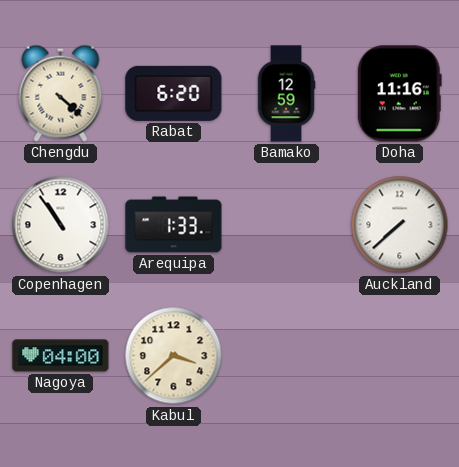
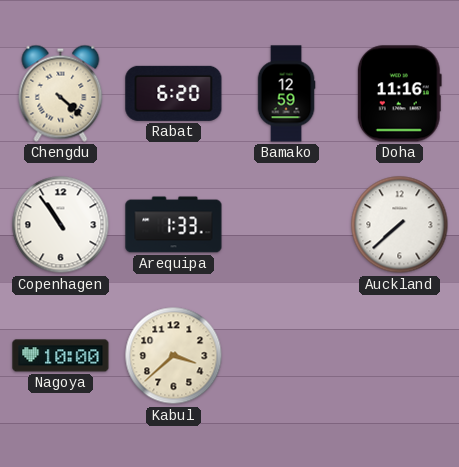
Nagoya: 04:00 -> 10:00
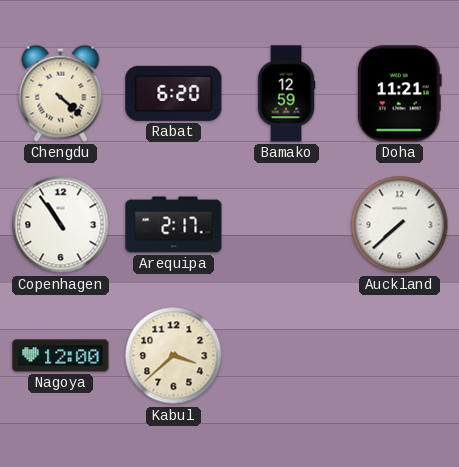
Doha: 11:16 -> 11:21
Arequipa: 1:33 -> 2:17
Nagoya: 10:00 -> 12:00
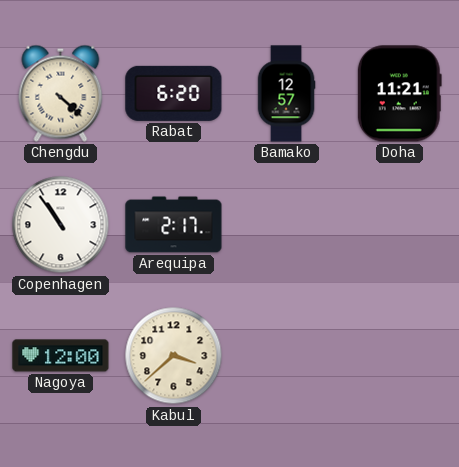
Bamako: 12:59 -> 12:57
Auckland: 7:38 -> none
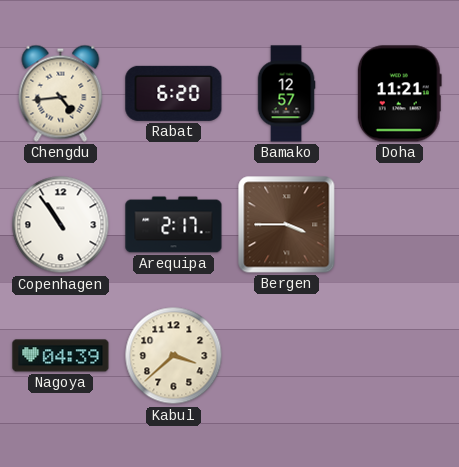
Chengdu: 4:22 -> 4:44
Bergen: none -> 3:45
Nagoya: 12:00 -> 04:39
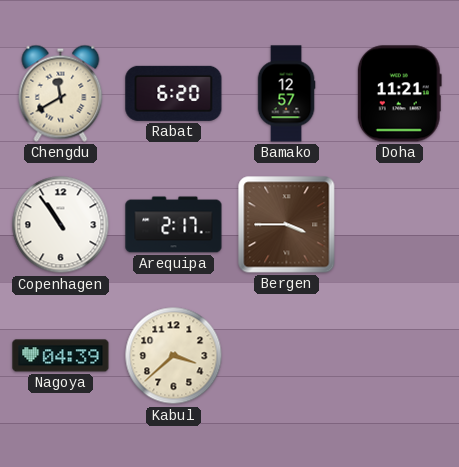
Chengdu: 4:44 -> 11:40
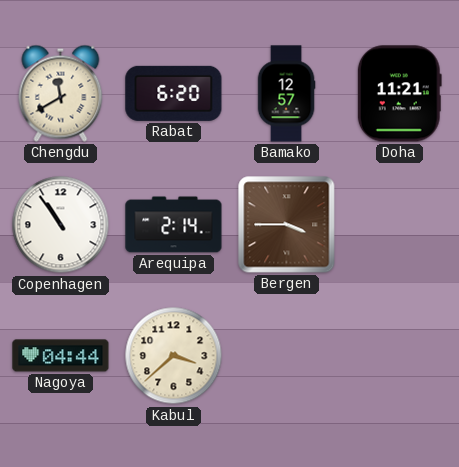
Arequipa: 2:17 -> 2:14
Nagoya: 04:39 -> 04:44
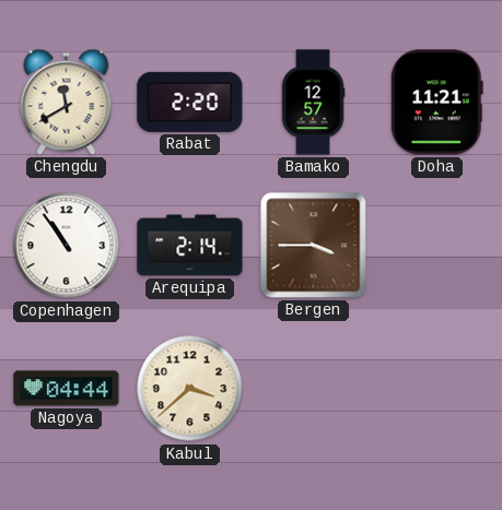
Rabat: 6:20 -> 2:20
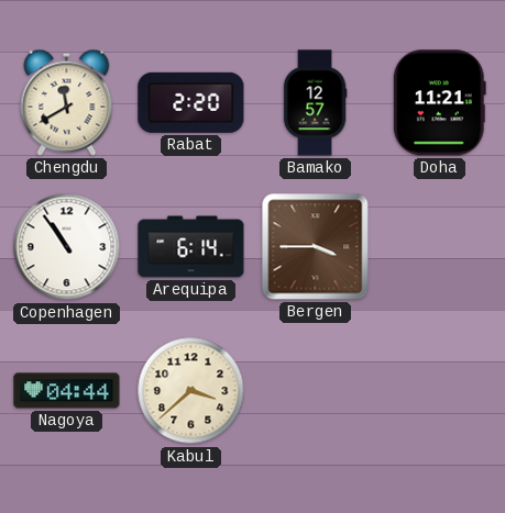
Arequipa: 2:14 -> 6:14
